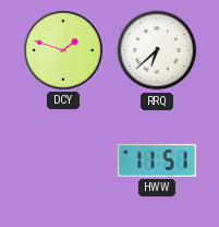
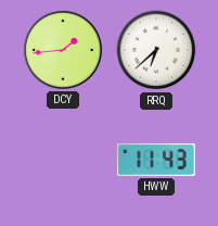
DCY: 1:48 -> 1:44
HWW: 11:51 -> 11:43
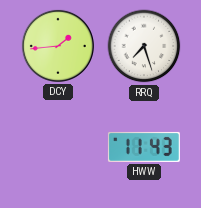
RRQ: 6:38 -> 7:27
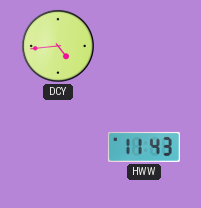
DCY: 1:44 -> 4:44
RRQ: 7:27 -> none
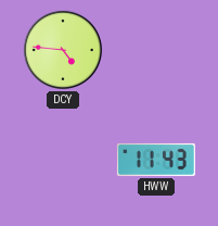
DCY: 4:44 -> 4:46
